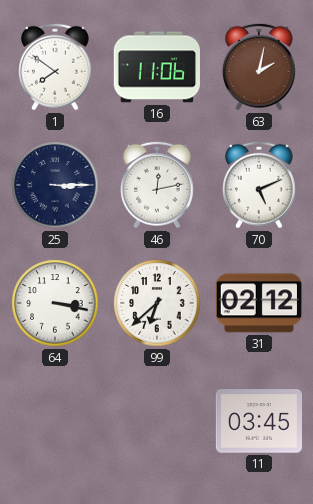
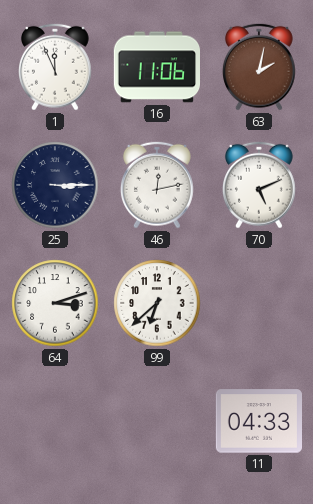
1: 7:51 -> 11:56
64: 3:17 -> 3:12
31: 02:12 -> none
11: 03:45 -> 04:33
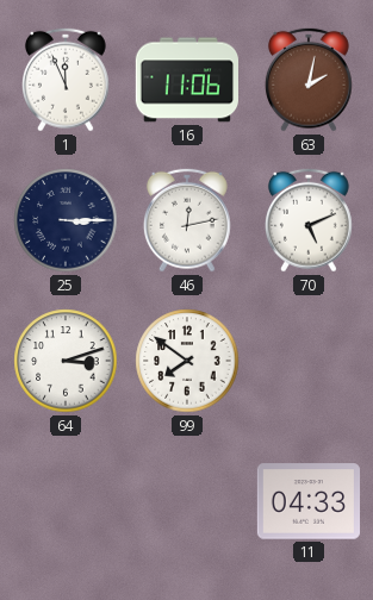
99: 6:38 -> 7:51
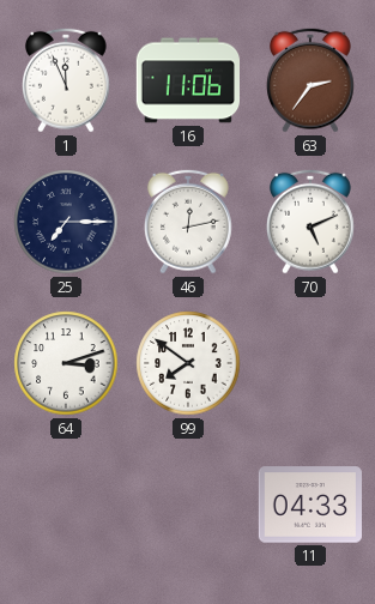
63: 2:02 -> 2:36
25: 3:15 -> 7:15
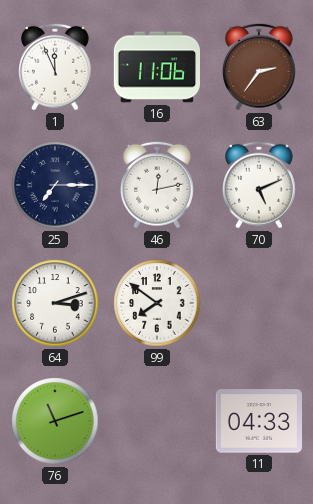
76: none -> 11:12
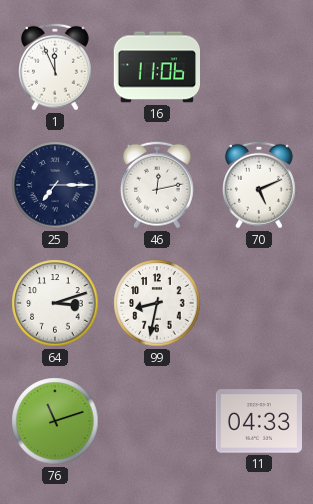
63: 2:36 -> none
99: 7:51 -> 8:32
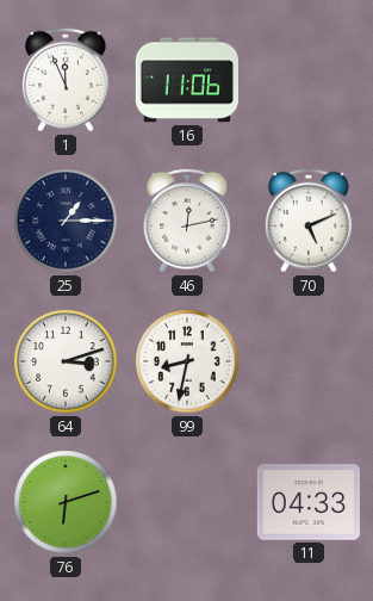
25: 7:15 -> 1:15
76: 11:12 -> 6:12
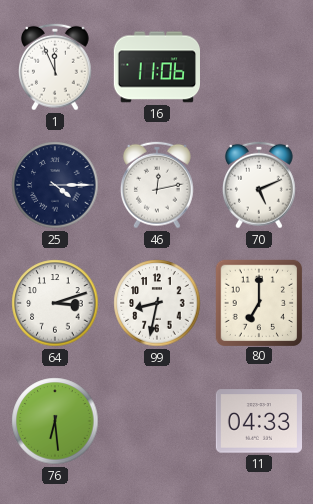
25: 1:15 -> 4:15
80: none -> 7:00
76: 6:12 -> 6:29
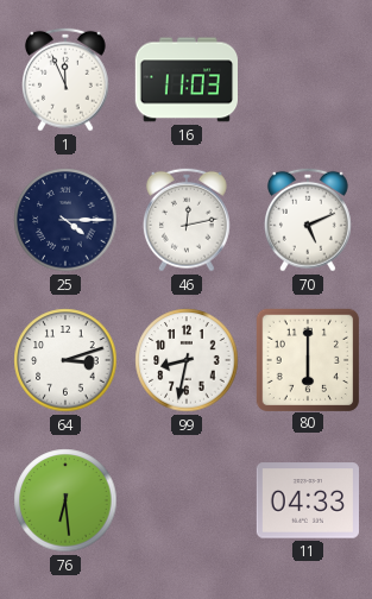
16: 11:06 -> 11:03
80: 7:00 -> 6:00
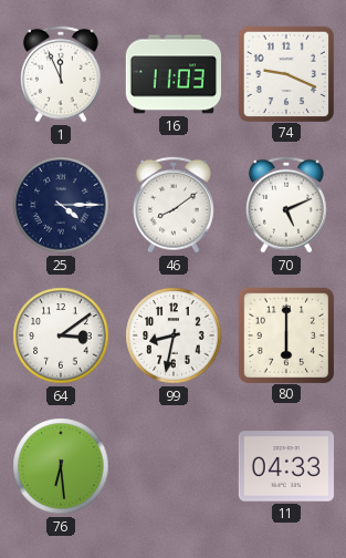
74: none -> 9:19
46: 12:13 -> 8:09
64: 3:12 -> 3:09
